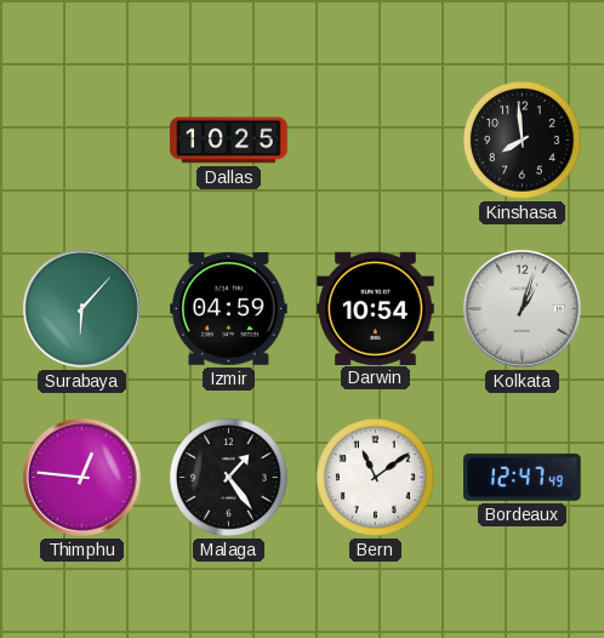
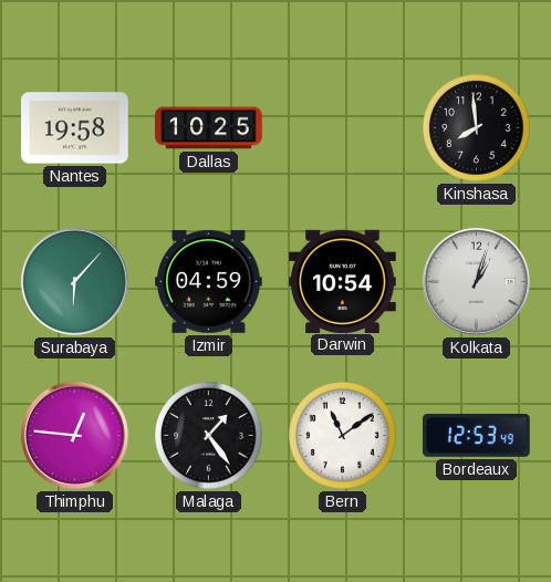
Nantes: none -> 19:58
Bordeaux: 12:47 -> 12:53
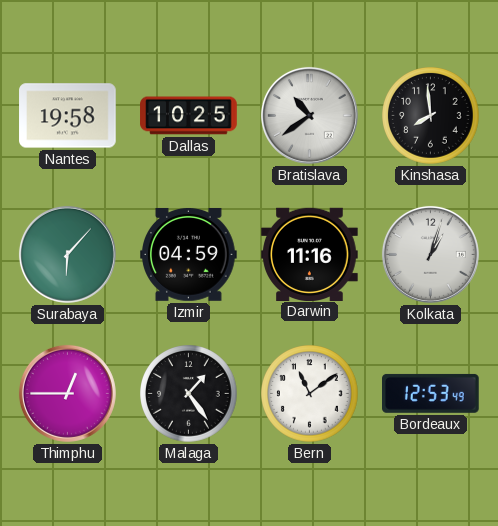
Bratislava: none -> 10:39
Darwin: 10:54 -> 11:16
Thimphu: 12:46 -> 12:45
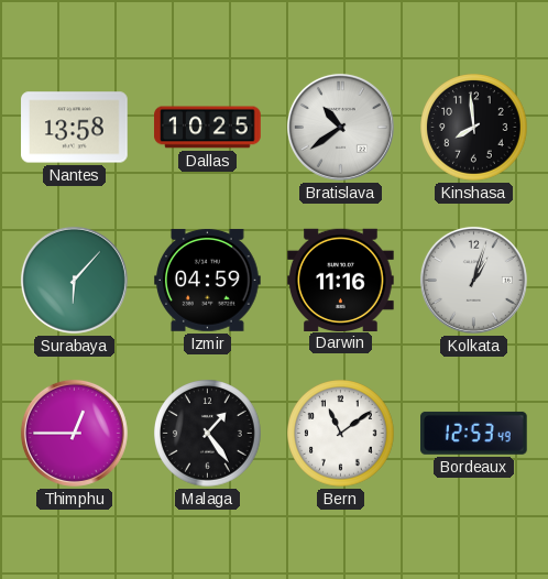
Nantes: 19:58 -> 13:58
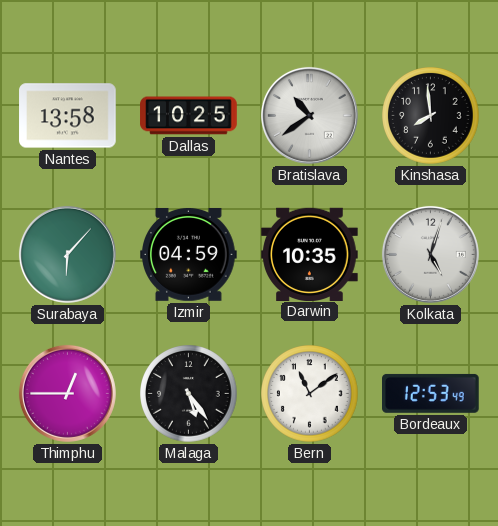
Darwin: 11:16 -> 10:35
Kolkata: 1:03 -> 5:03
Malaga: 1:24 -> 5:24
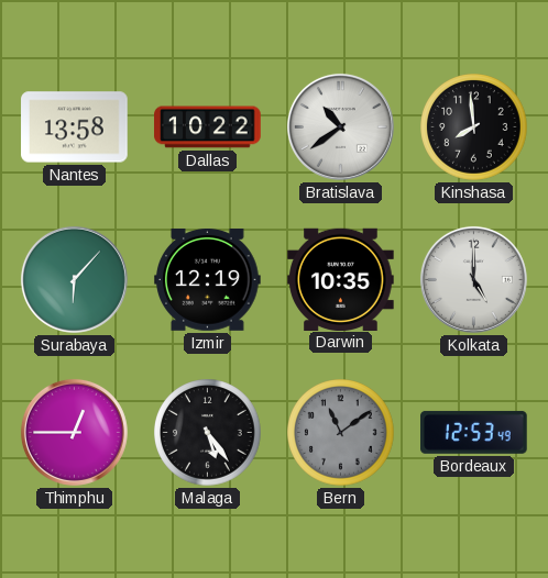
Dallas: 10:25 -> 10:22
Izmir: 04:59 -> 12:19
Kolkata: 5:03 -> 5:00
Bern dial: white -> grey
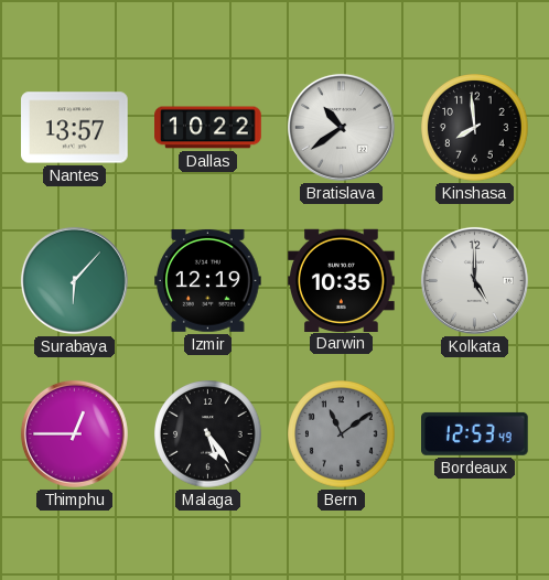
Nantes: 13:58 -> 13:57
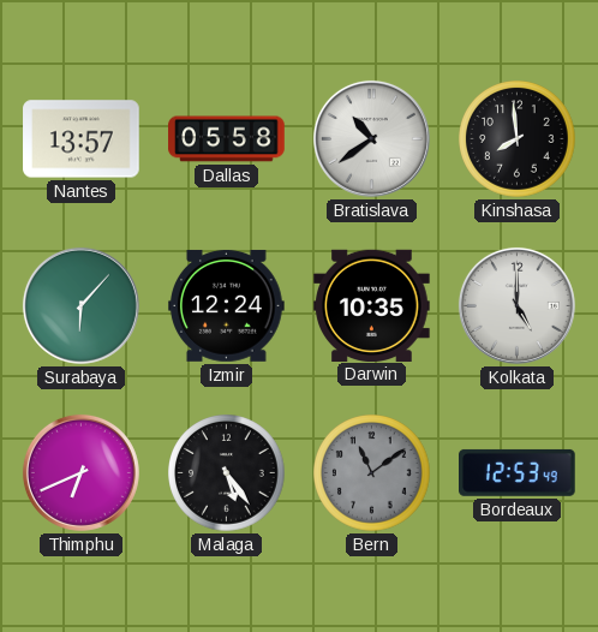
Dallas: 10:22 -> 05:58
Izmir: 12:19 -> 12:24
Thimphu: 12:45 -> 6:41
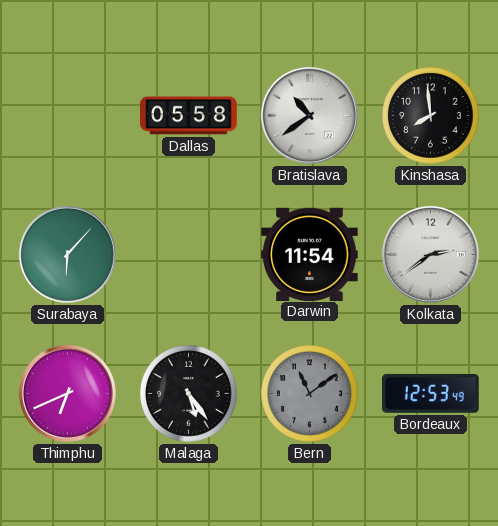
Nantes: 13:57 -> none
Izmir: 12:24 -> none
Darwin: 10:35 -> 11:54
Kolkata: 5:00 -> 2:39
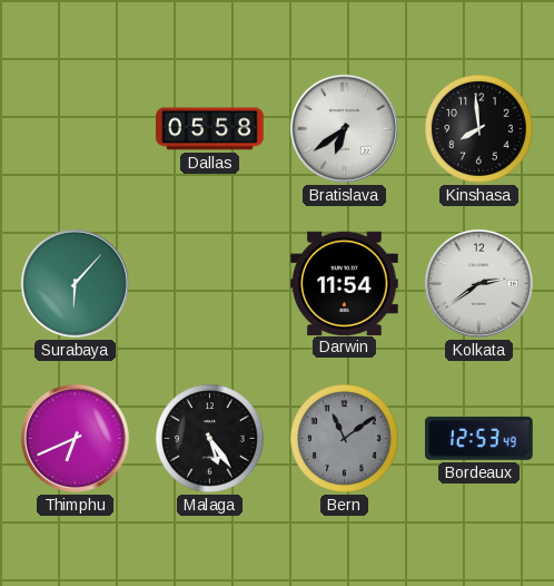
Bratislava: 10:39 -> 6:39
